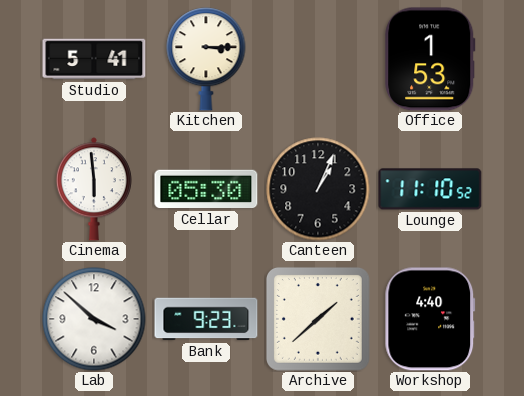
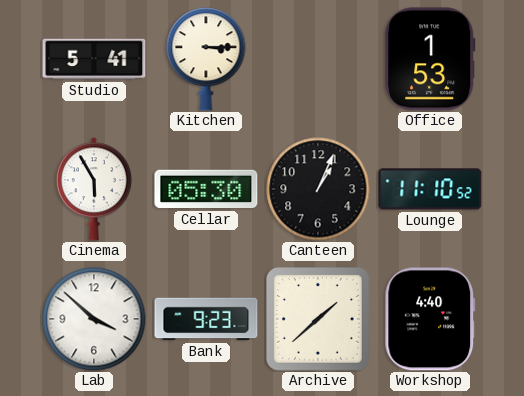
Cinema: 5:59 -> 5:55
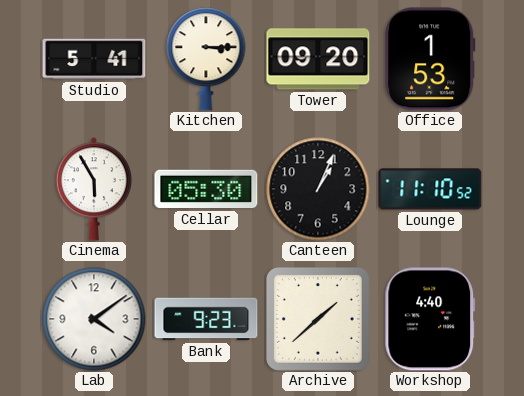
Tower: none -> 09:20
Lab: 3:52 -> 4:09
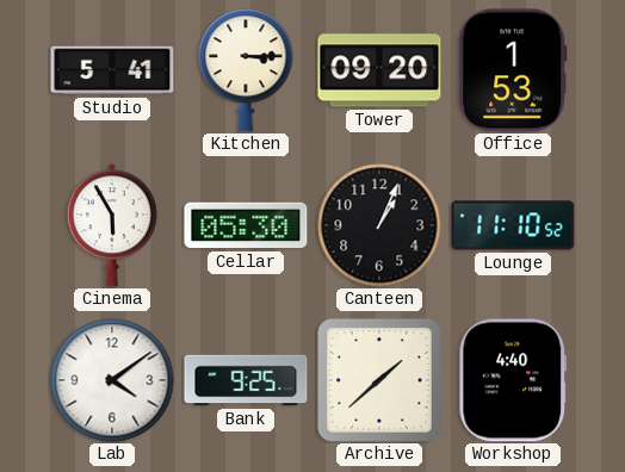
Bank: 9:23 -> 9:25
